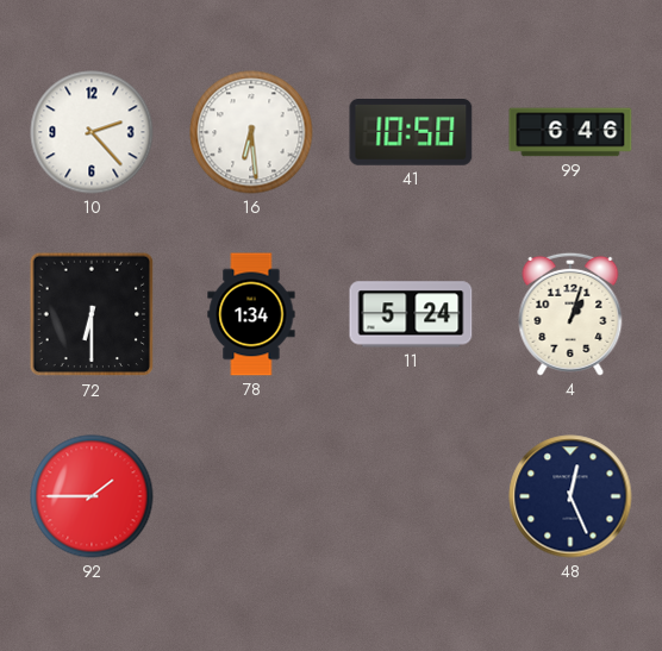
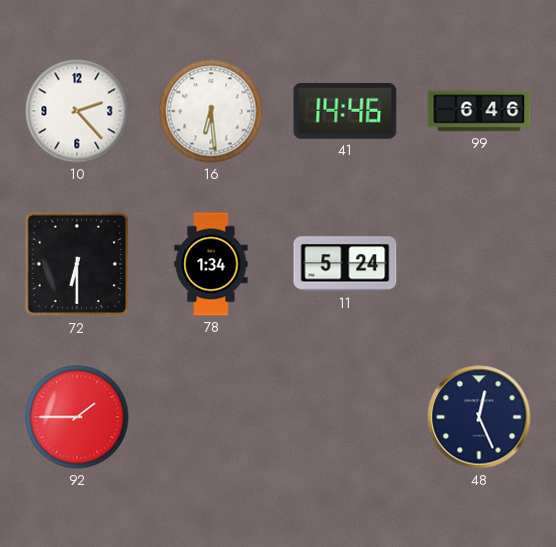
41: 10:50 -> 14:46
4: 1:03 -> none
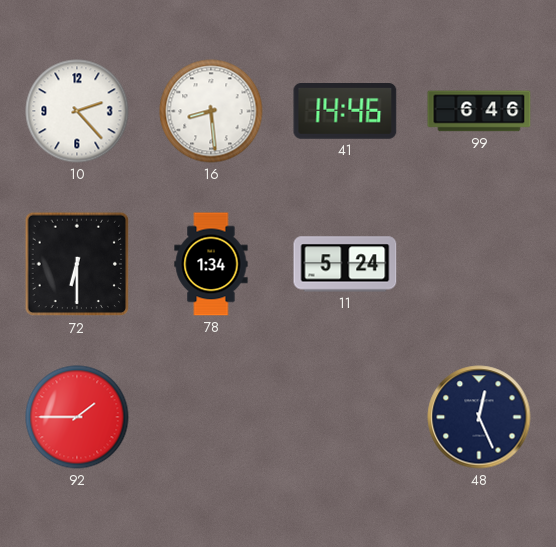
16: 6:29 -> 8:29
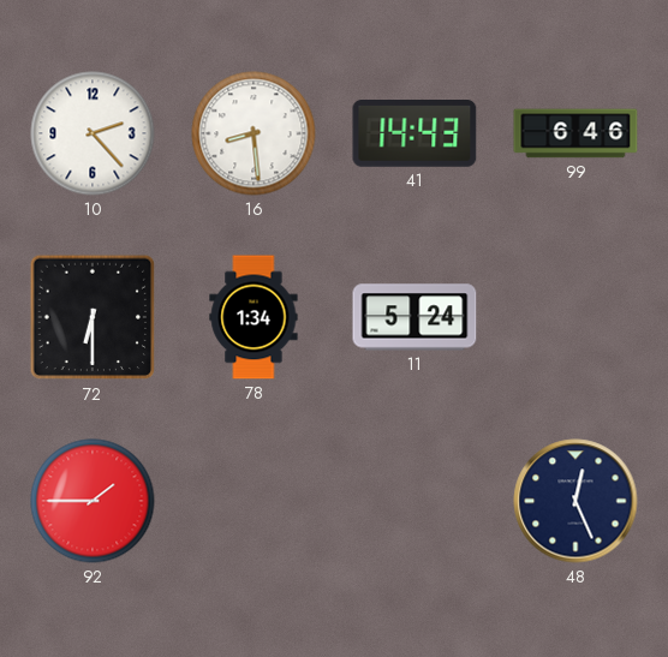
41: 14:46 -> 14:43
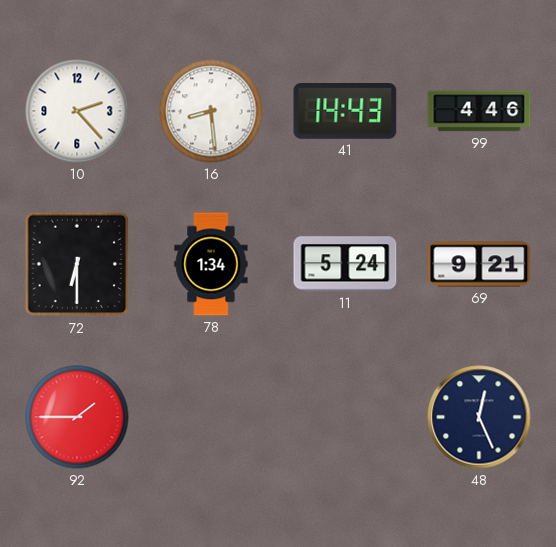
99: 6:46 -> 4:46
69: none -> 9:21
